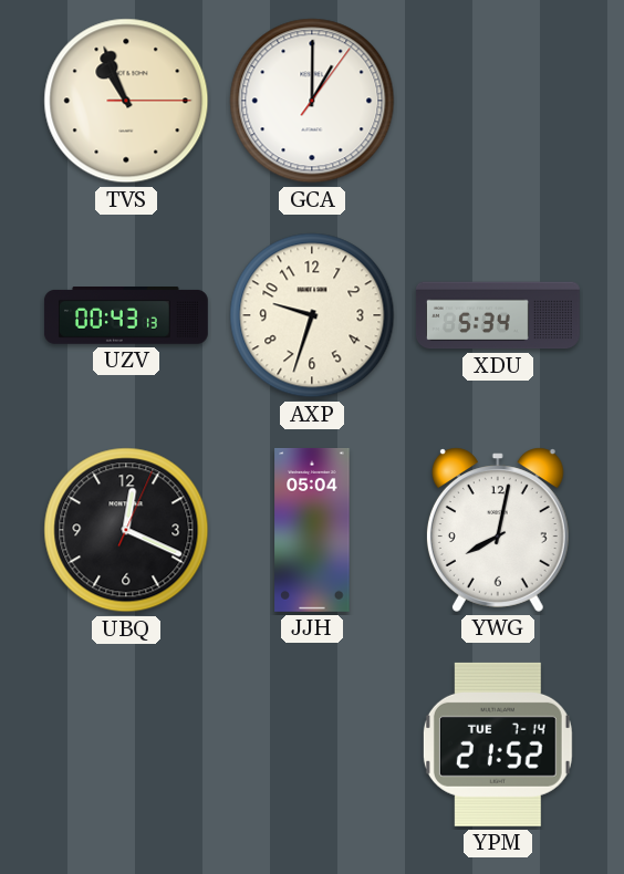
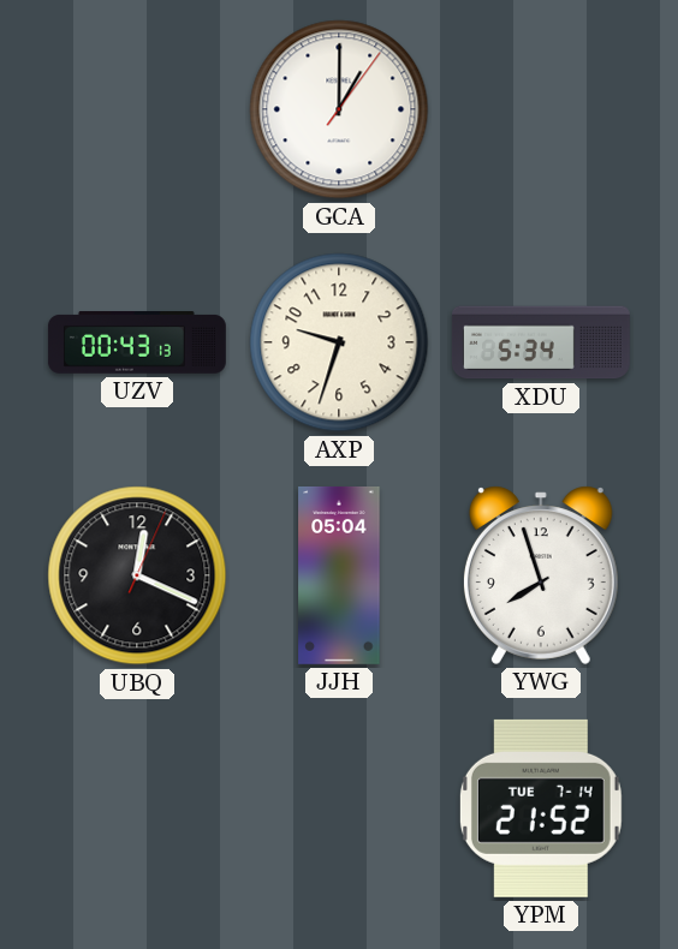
TVS: 10:56 -> none
YWG: 8:02 -> 7:57
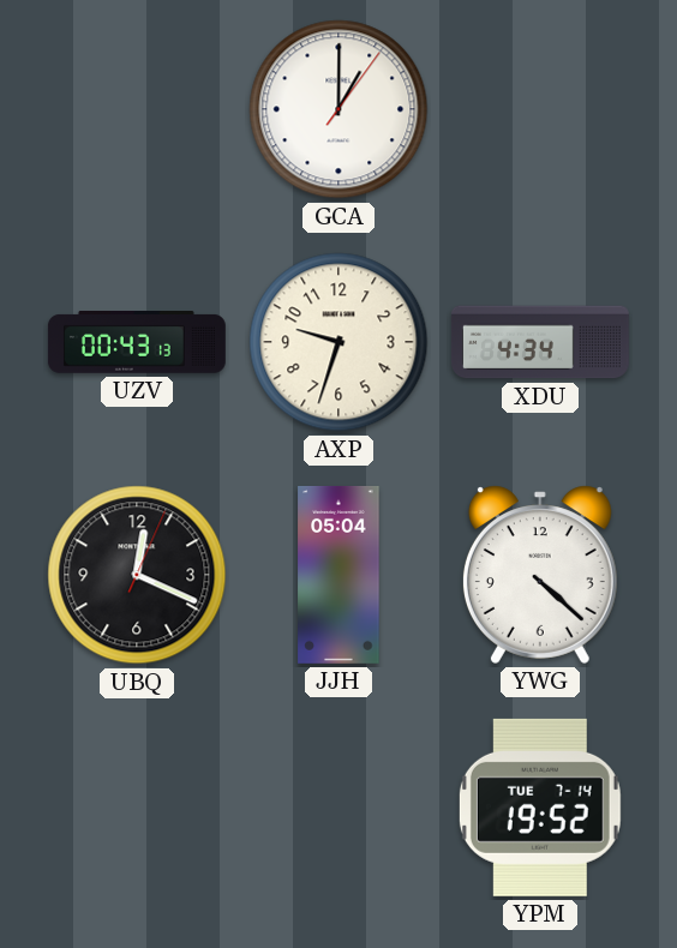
XDU: 5:34 -> 4:34
YWG: 7:57 -> 4:22
YPM: 21:52 -> 19:52
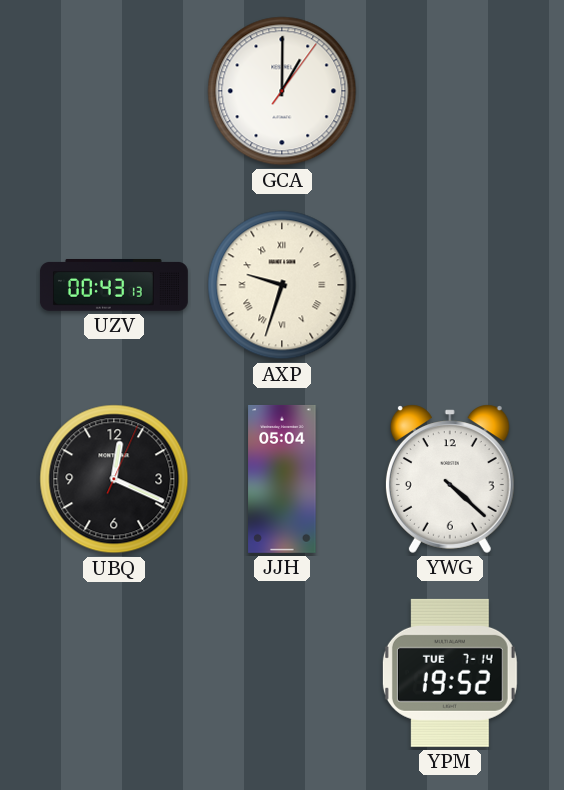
AXP numerals: Arabic -> Roman
XDU: 4:34 -> none
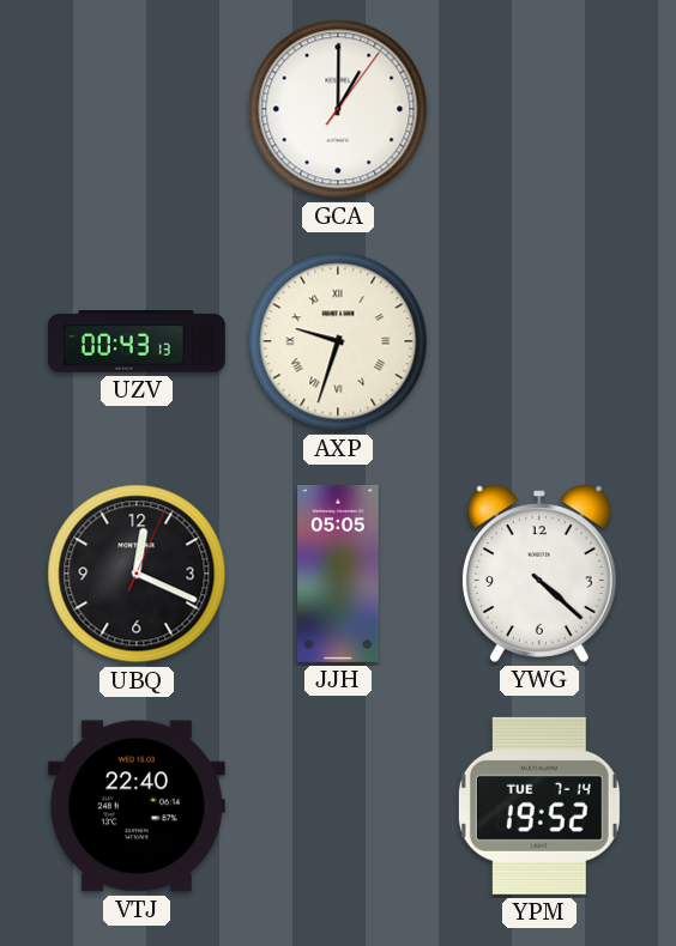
JJH: 05:04 -> 05:05
VTJ: none -> 22:40
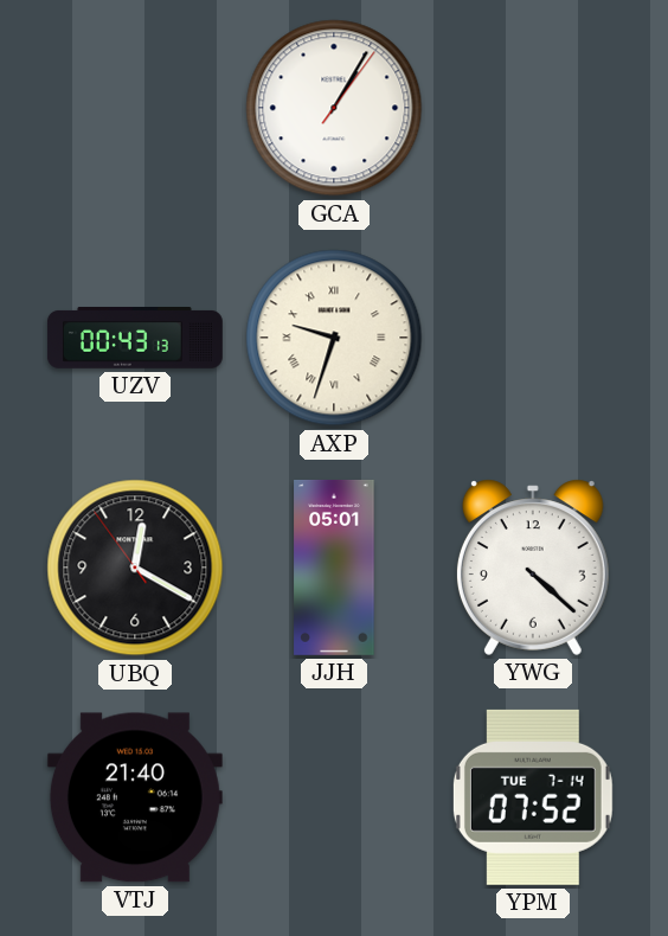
GCA: 1:00 -> 1:05
UBQ: 12:19:04 -> 12:19:54
JJH: 05:05 -> 05:01
VTJ: 22:40 -> 21:40
YPM: 19:52 -> 07:52
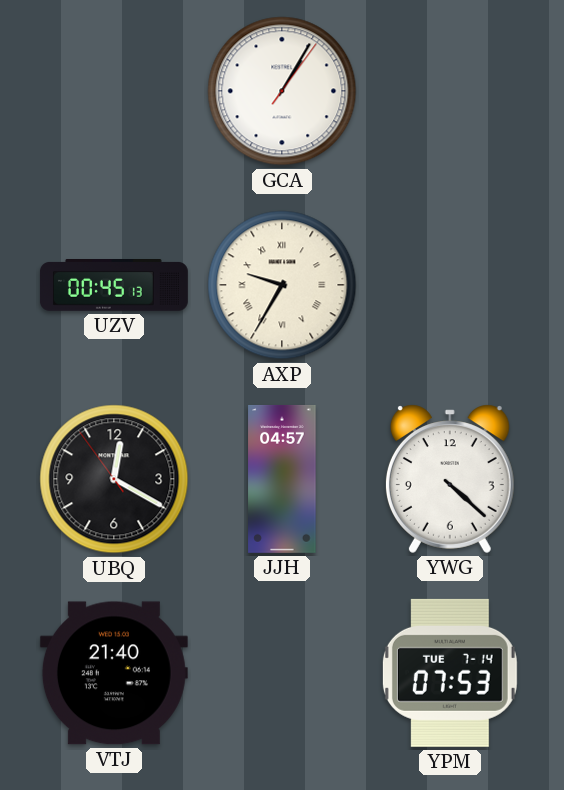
UZV: 00:43 -> 00:45
AXP: 9:33 -> 9:35
JJH: 05:01 -> 04:57
YPM: 07:52 -> 07:53
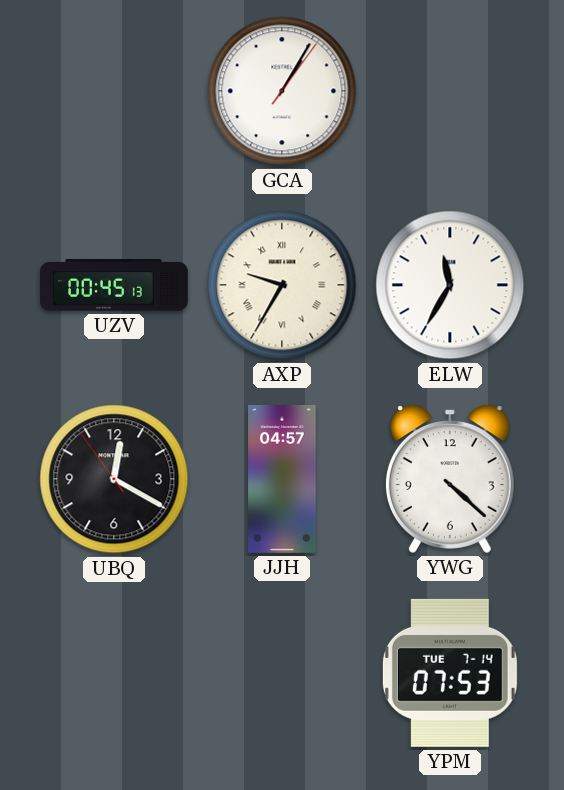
ELW: none -> 11:35
VTJ: 21:40 -> none
